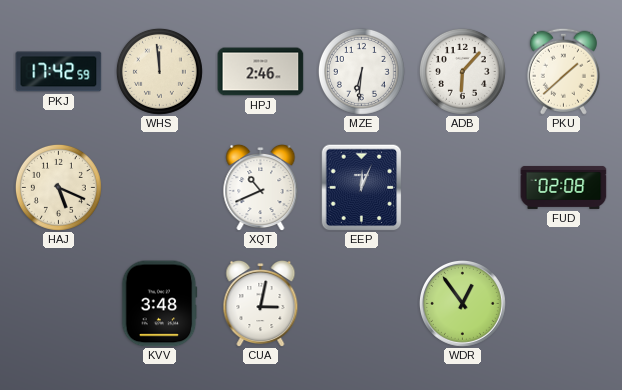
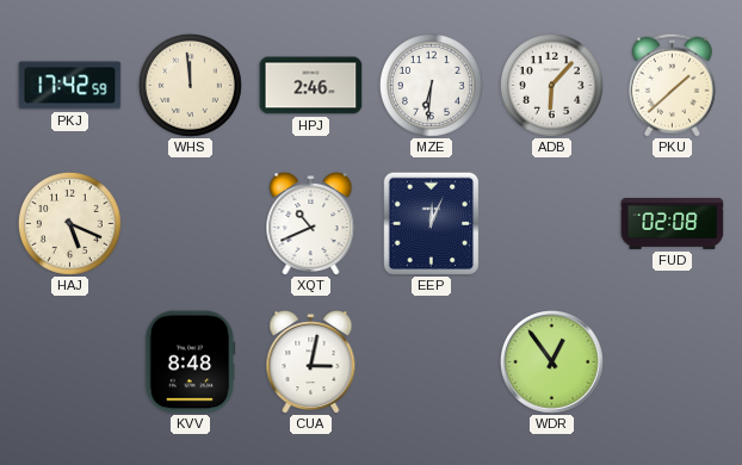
KVV: 3:48 -> 8:48
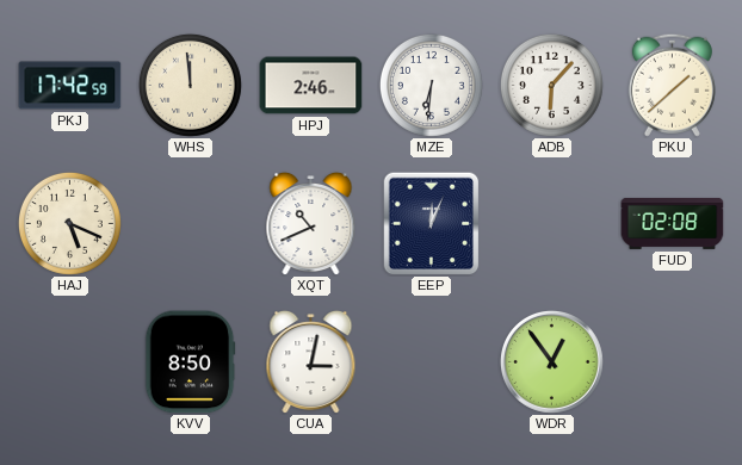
KVV: 8:48 -> 8:50
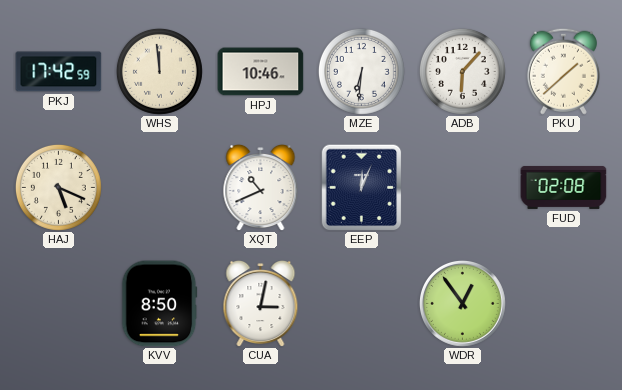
HPJ: 2:46 -> 10:46
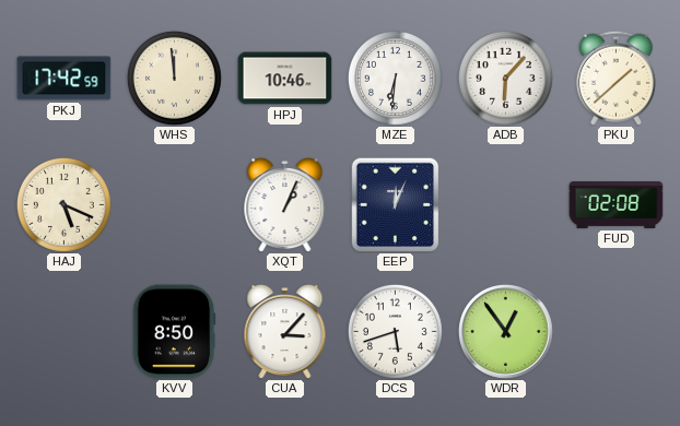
XQT: 10:41 -> 1:04
CUA: 3:02 -> 3:07
DCS: none -> 5:42
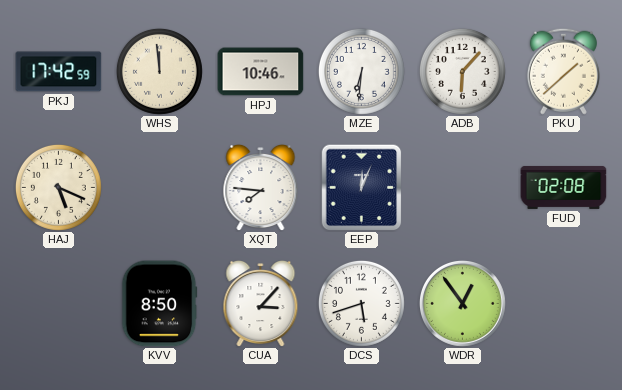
XQT: 1:04 -> 7:46
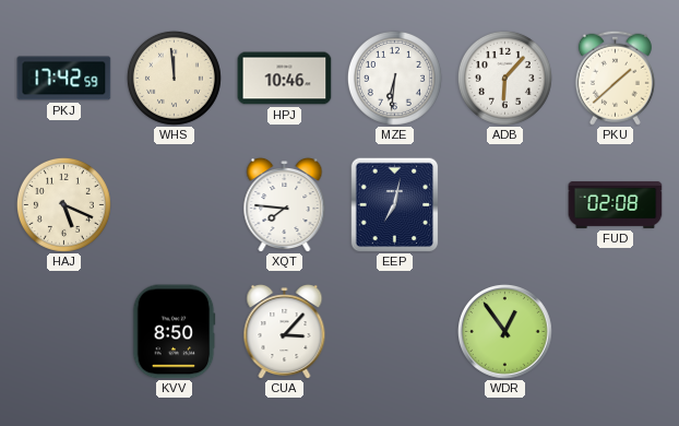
EEP: 12:04 -> 7:02
DCS: 5:42 -> none
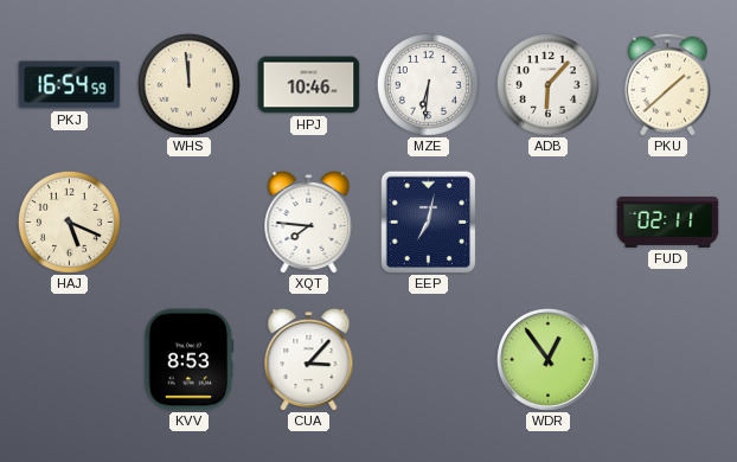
PKJ: 17:42 -> 16:54
FUD: 02:08 -> 02:11
KVV: 8:50 -> 8:53
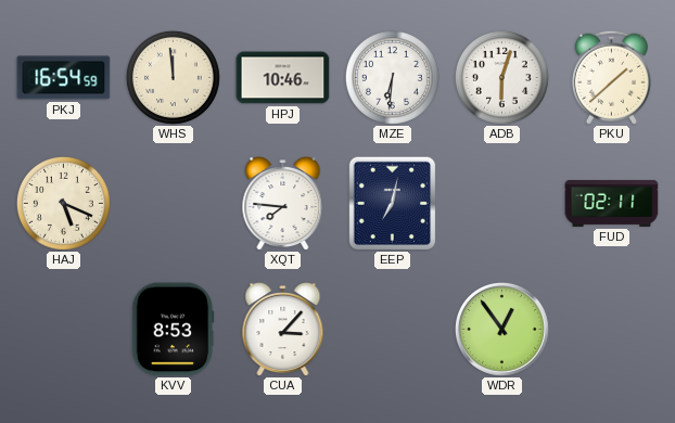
ADB: 6:07 -> 6:03
